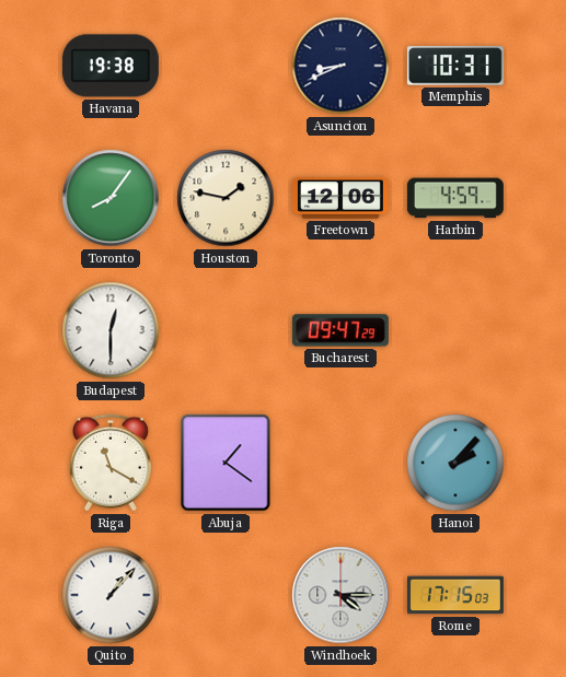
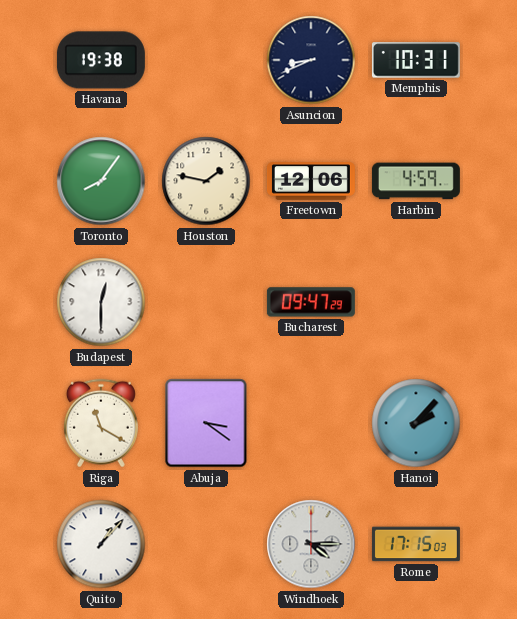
Abuja: 1:21 -> 3:21
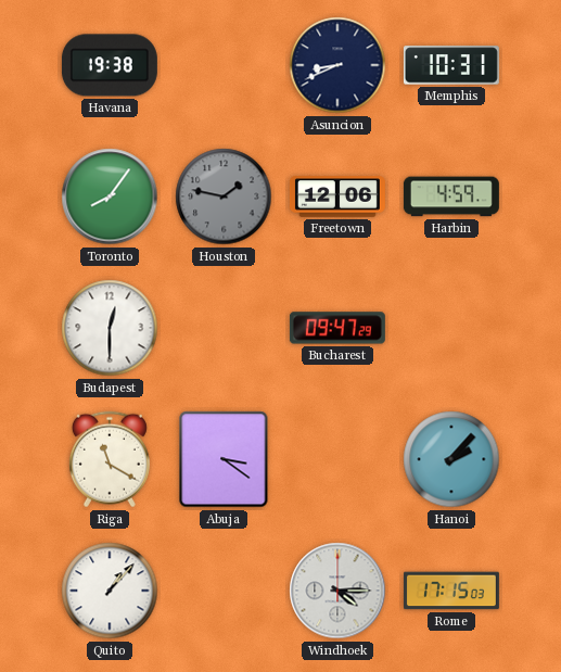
Houston dial: cream -> grey
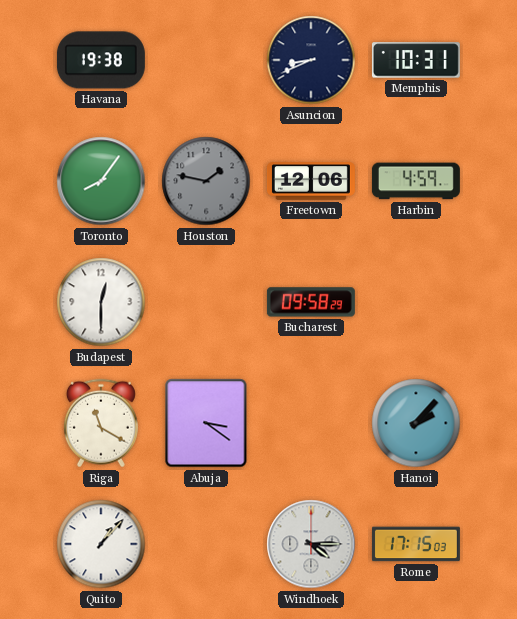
Bucharest: 09:47 -> 09:58
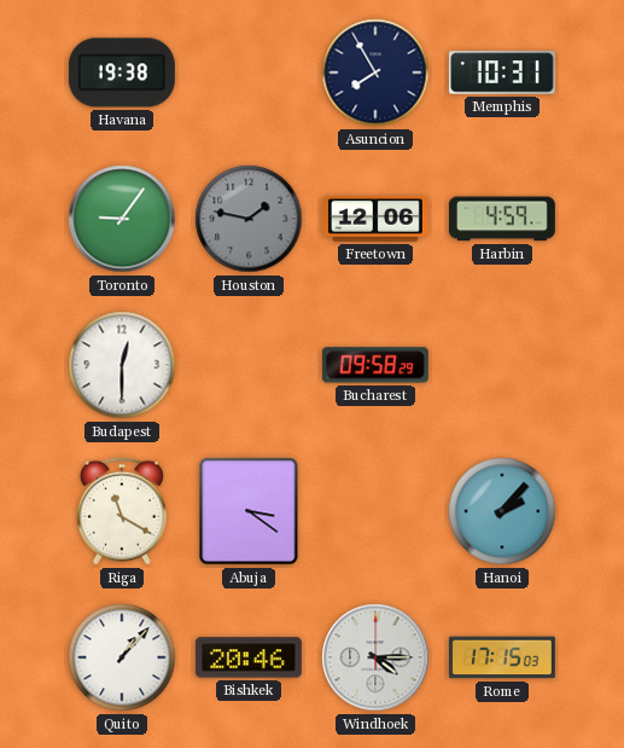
Asuncion: 8:41 -> 7:55
Toronto: 8:06 -> 9:06
Bishkek: none -> 20:46
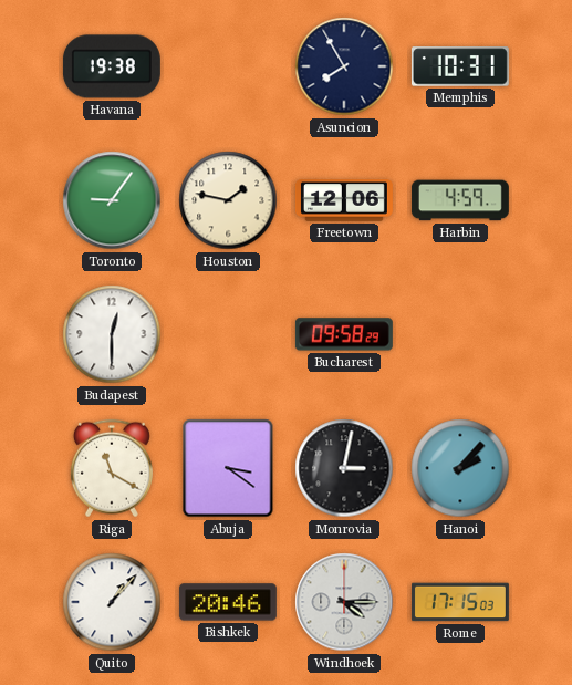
Houston dial: grey -> cream
Monrovia: none -> 3:02
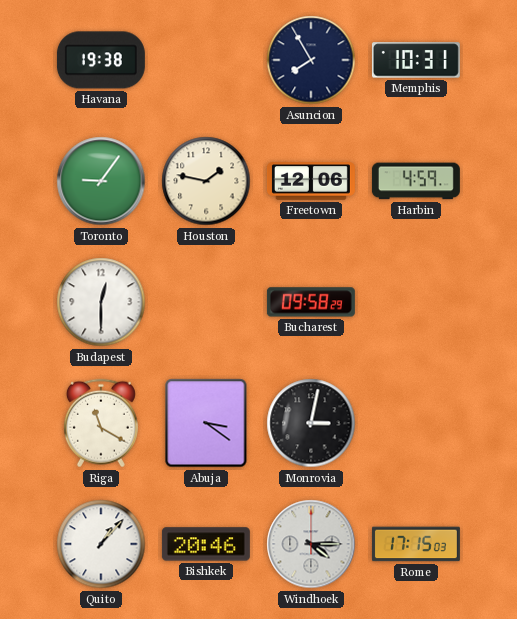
Hanoi: 2:07 -> none
